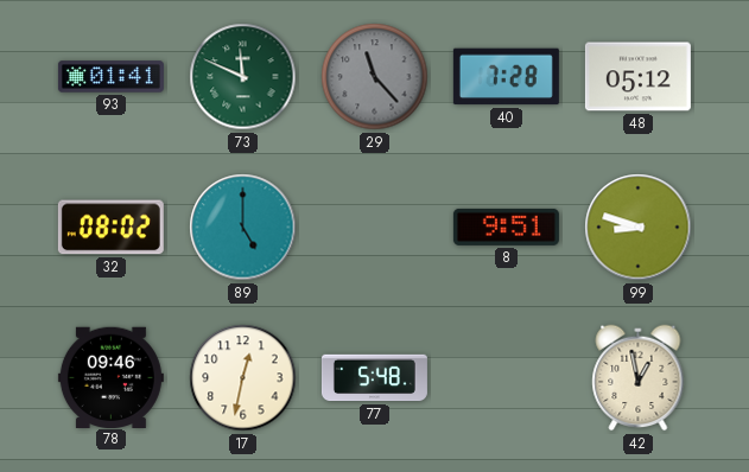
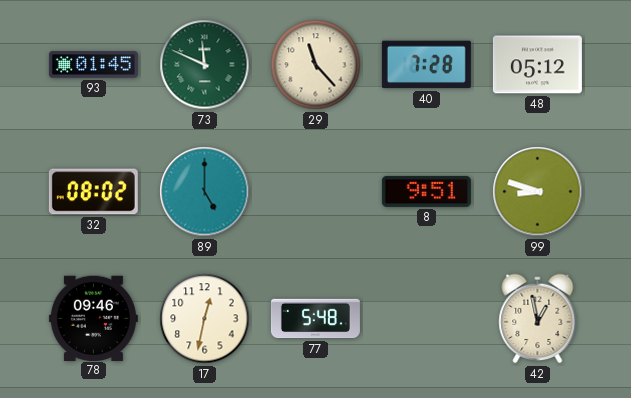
93: 01:41 -> 01:45
29 dial: grey -> cream
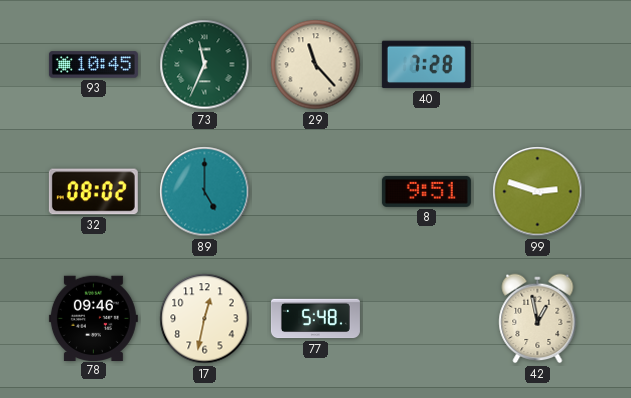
93: 01:45 -> 10:45
73: 11:49 -> 11:34
48: 05:12 -> none
99: 8:48 -> 2:48
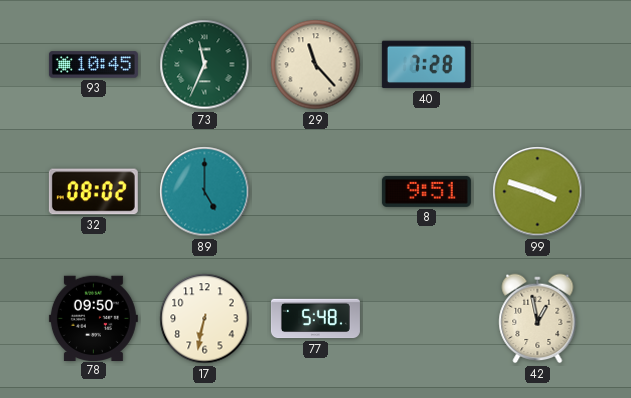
99: 2:48 -> 3:48
78: 09:46 -> 09:50
17: 12:32 -> 6:32
